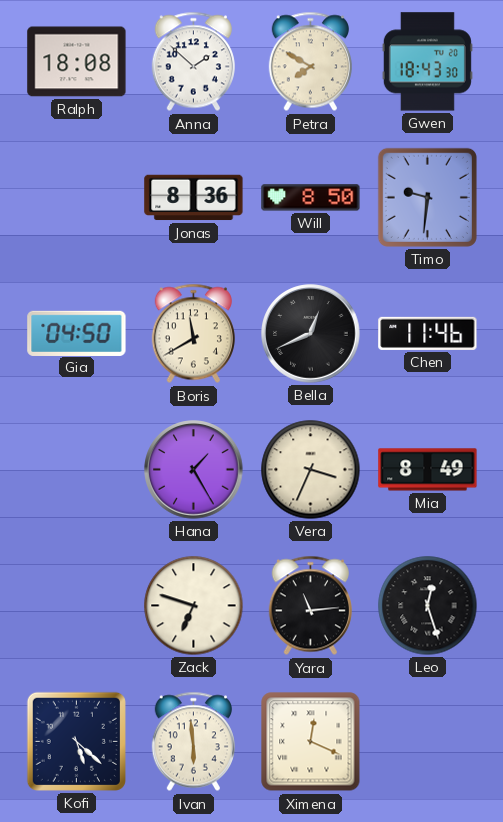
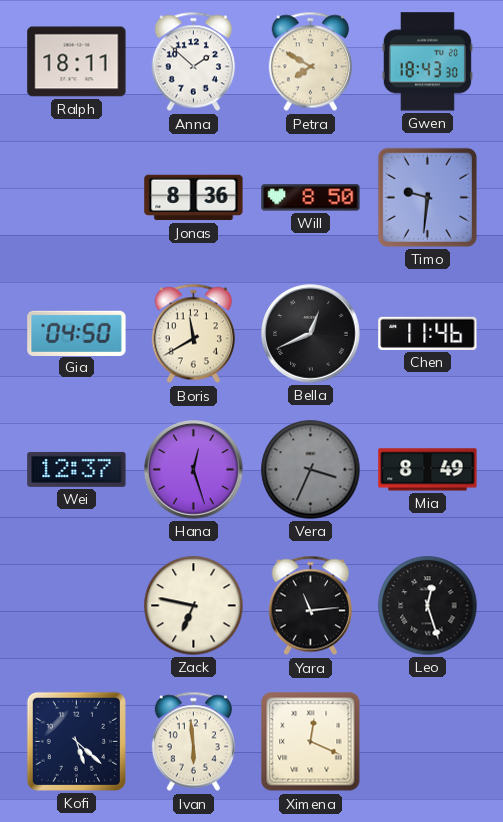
Ralph: 18:08 -> 18:11
Wei: none -> 12:37
Hana: 1:25 -> 12:27
Vera dial: cream -> grey
Zack: 6:48 -> 6:47
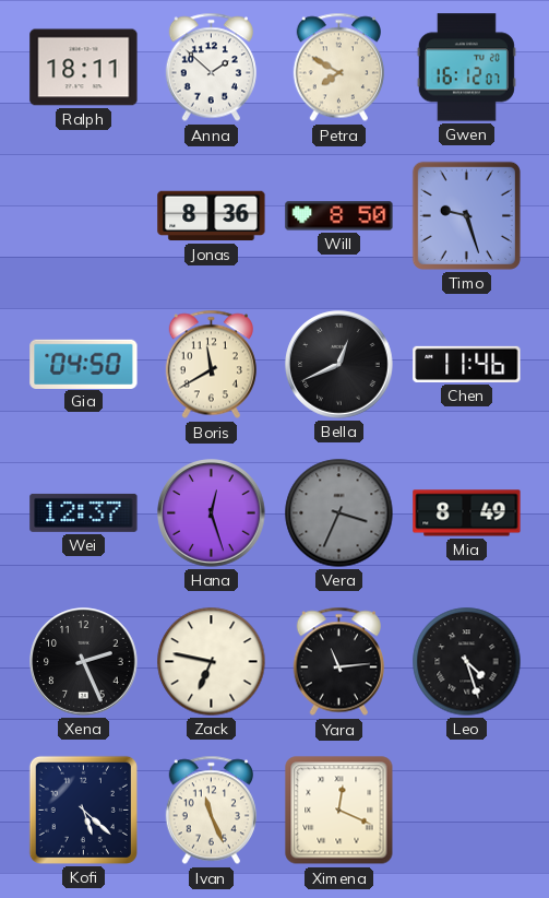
Gwen: 18:43 -> 16:12
Timo: 9:31 -> 9:27
Xena: none -> 2:26
Leo: 12:27 -> 4:27
Ivan: 5:59 -> 11:26
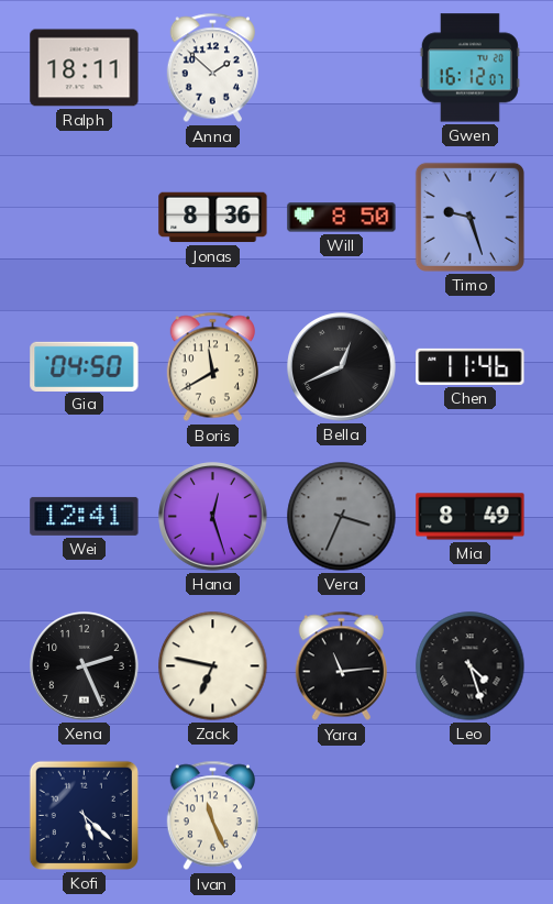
Petra: 7:50 -> none
Wei: 12:37 -> 12:41
Ximena: 12:19 -> none
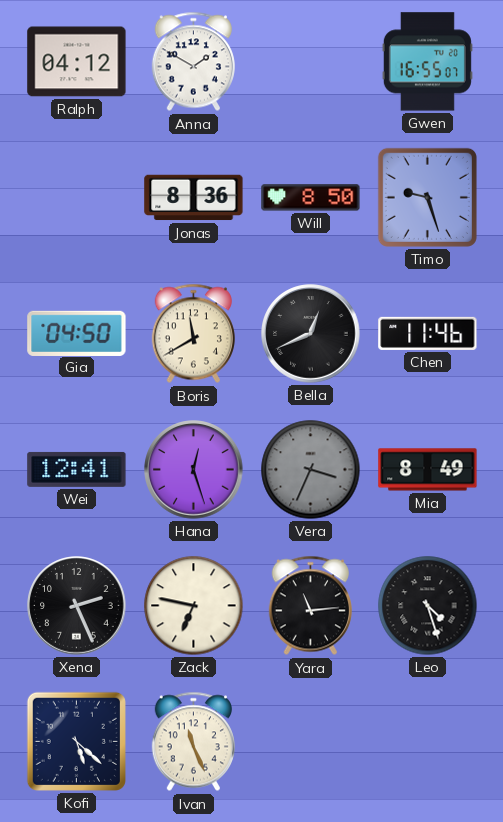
Ralph: 18:11 -> 04:12
Anna: 1:52 -> 1:50
Gwen: 16:12 -> 16:55
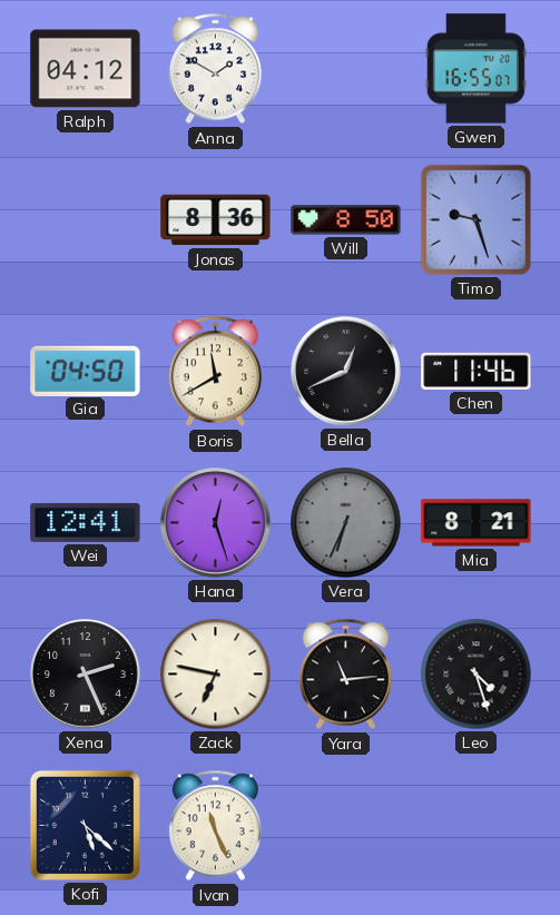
Vera: 3:34 -> 6:34
Mia: 8:49 -> 8:21
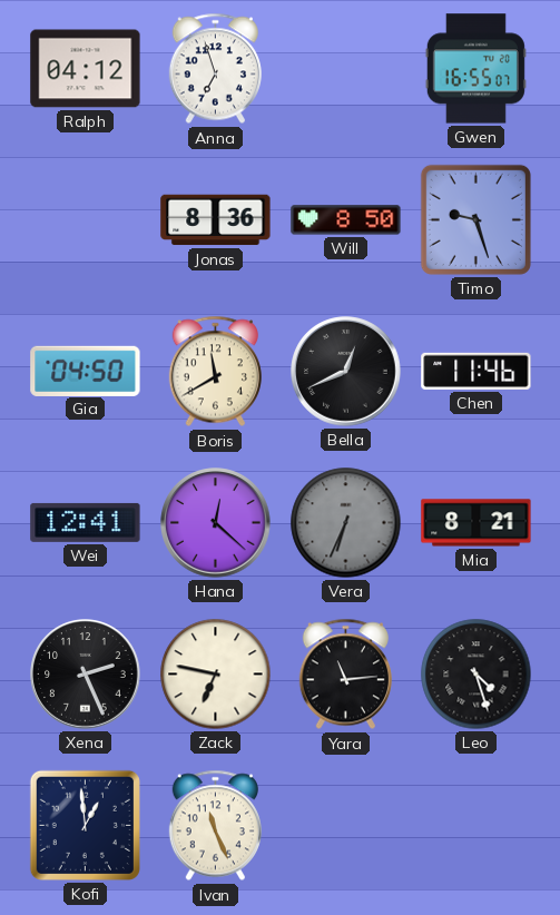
Anna: 1:50 -> 6:57
Hana: 12:27 -> 12:22
Kofi: 5:22 -> 12:59
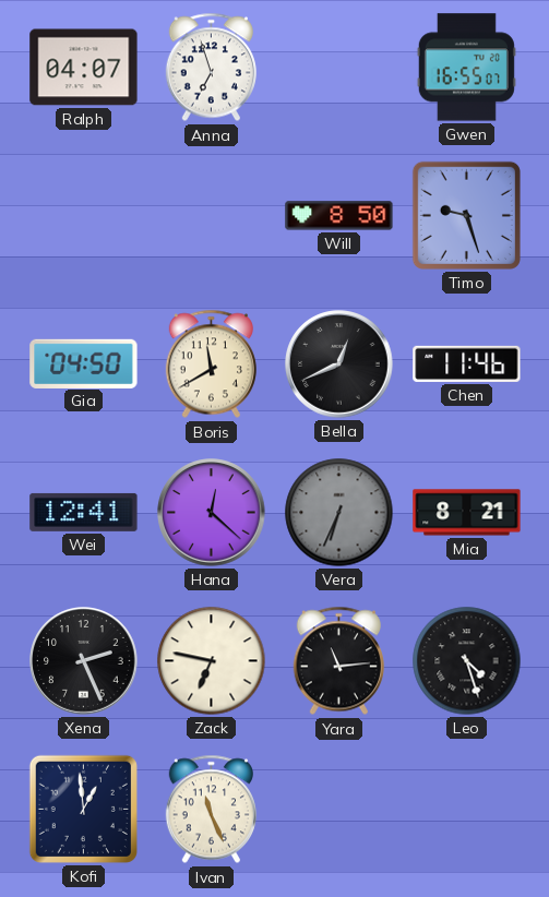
Ralph: 04:12 -> 04:07
Jonas: 8:36 -> none
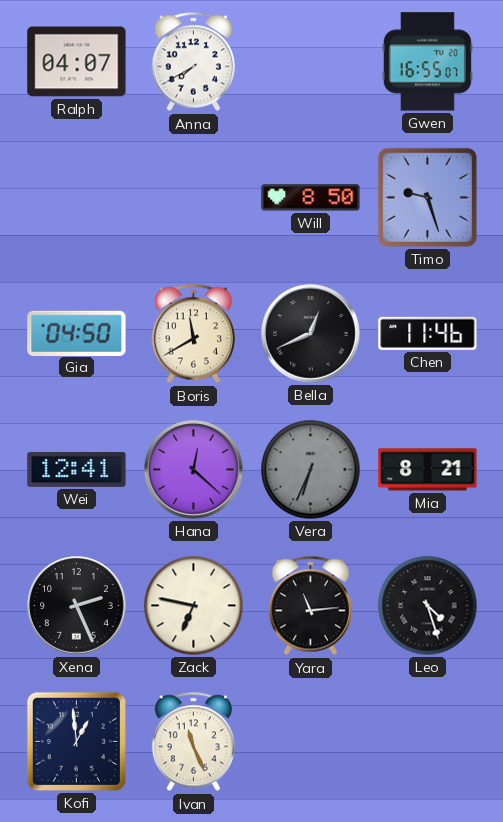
Anna: 6:57 -> 7:40
